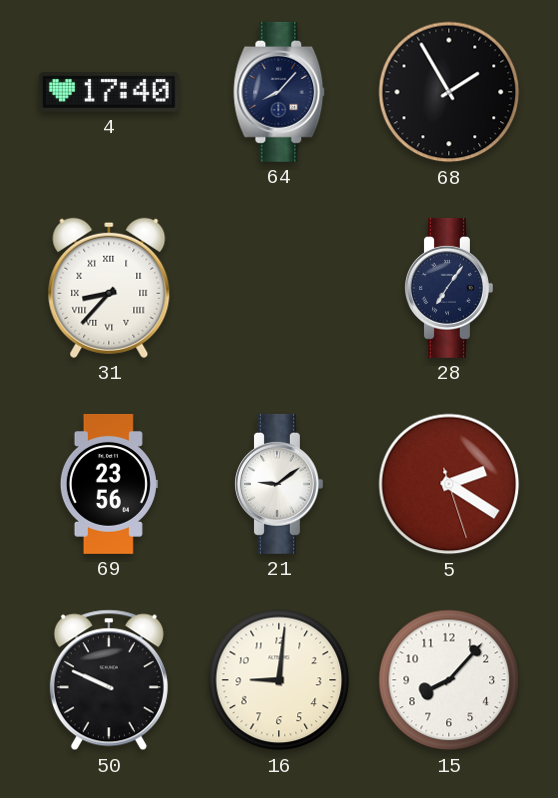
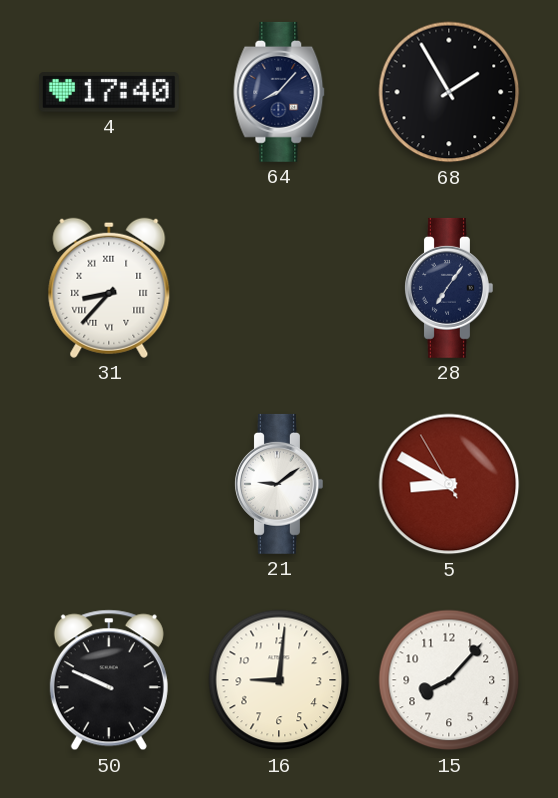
69: 23:56 -> none
5: 2:20 -> 8:49
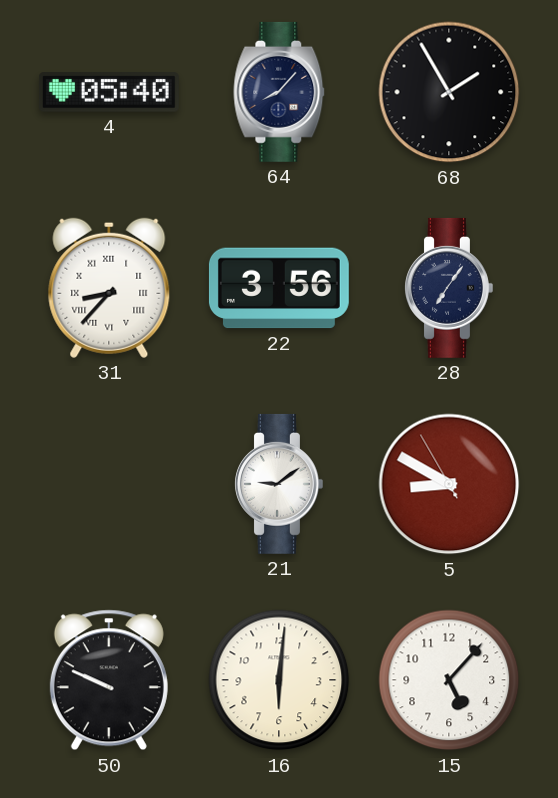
4: 17:40 -> 05:40
22: none -> 3:56
16: 9:01 -> 6:01
15: 8:07 -> 5:07
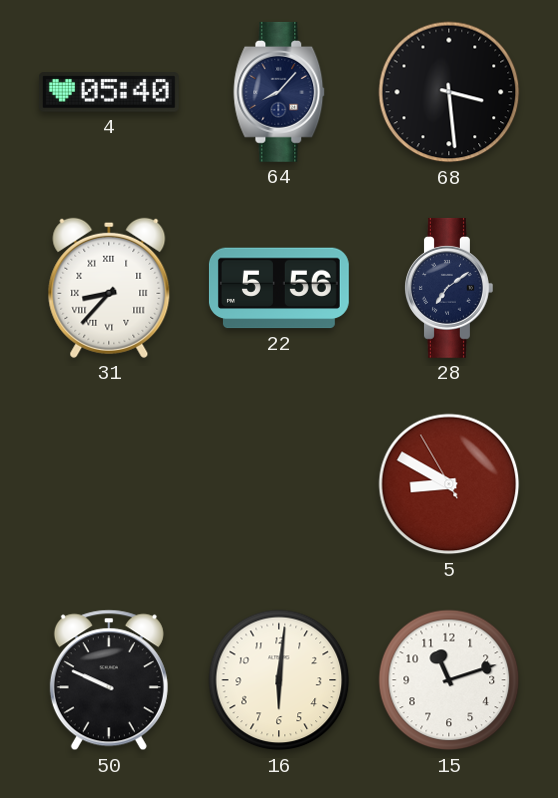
68: 1:55 -> 3:29
22: 3:56 -> 5:56
28: 7:06 -> 7:09
21: 9:09 -> none
15: 5:07 -> 11:12
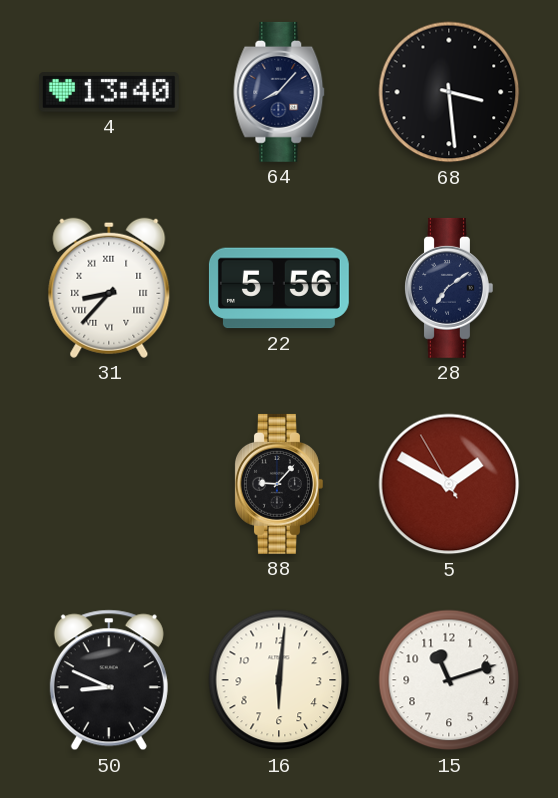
4: 05:40 -> 13:40
88: none -> 9:07
5: 8:49 -> 1:49
50: 9:49 -> 8:49
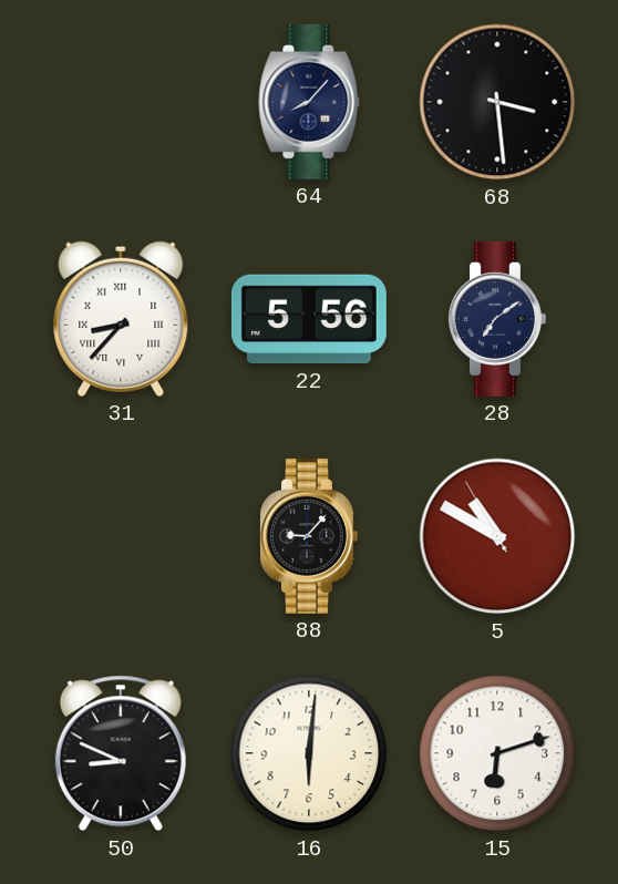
4: 13:40 -> none
5: 1:49 -> 10:49
15: 11:12 -> 6:12
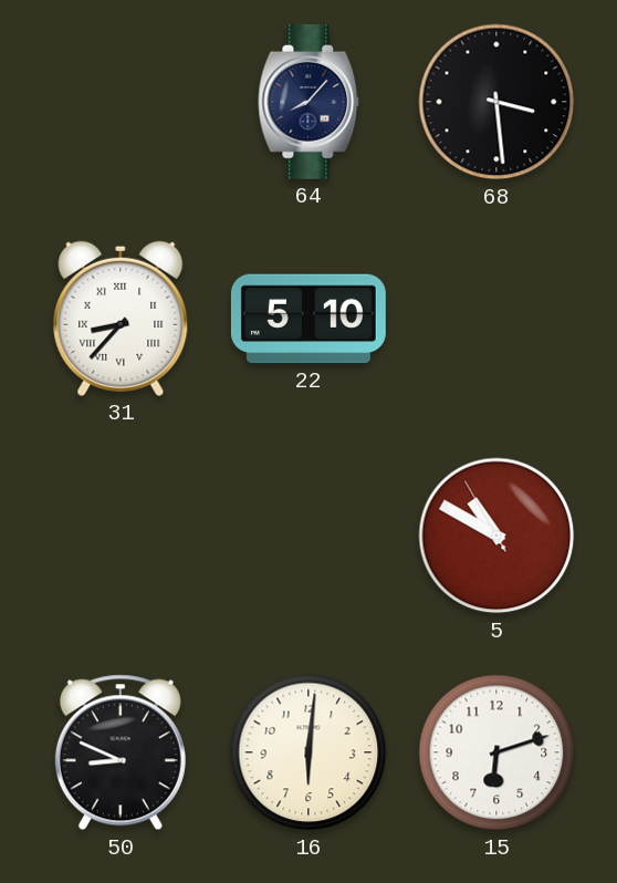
22: 5:56 -> 5:10
28: 7:09 -> none
88: 9:07 -> none
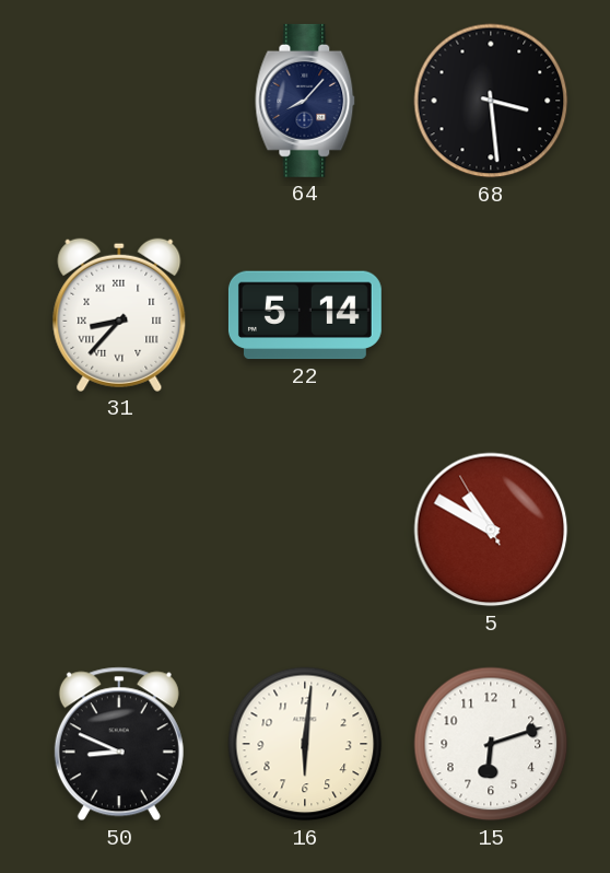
22: 5:10 -> 5:14
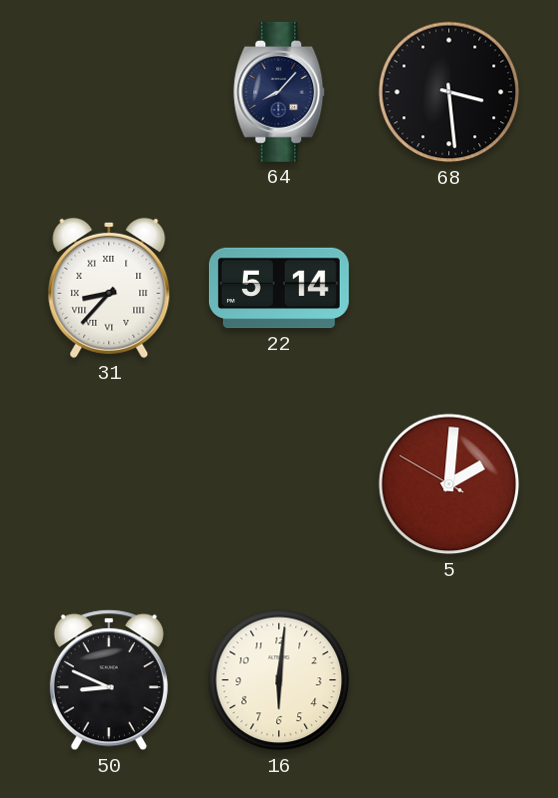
5: 10:49 -> 2:00
15: 6:12 -> none
